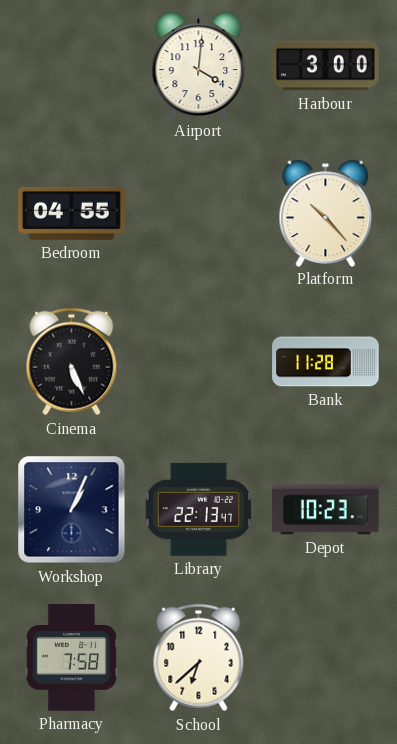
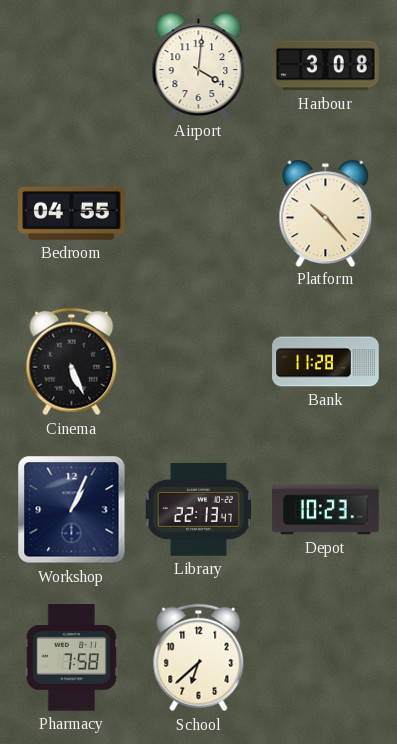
Harbour: 3:00 -> 3:08
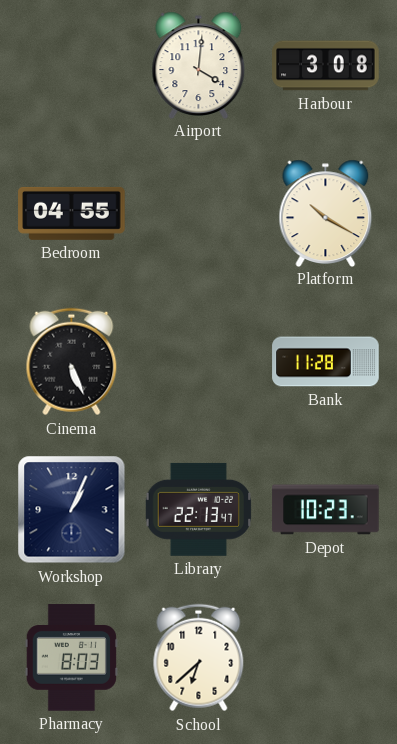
Platform: 10:23 -> 10:20
Pharmacy: 7:58 -> 8:03
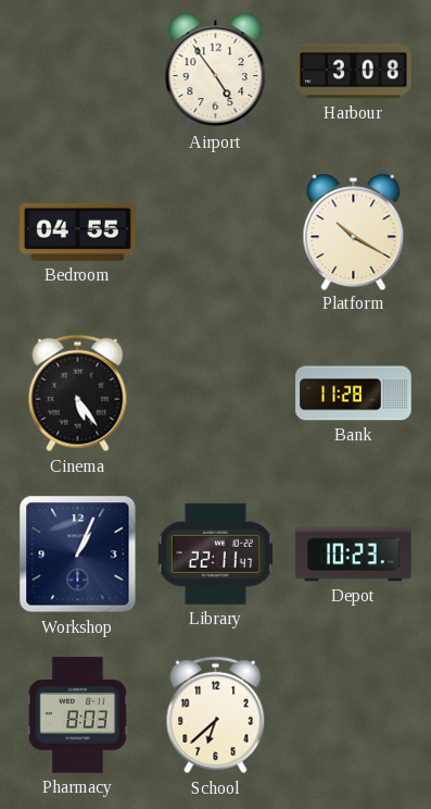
Airport: 4:01 -> 4:54
Cinema: 5:26 -> 5:24
Library: 22:13 -> 22:11
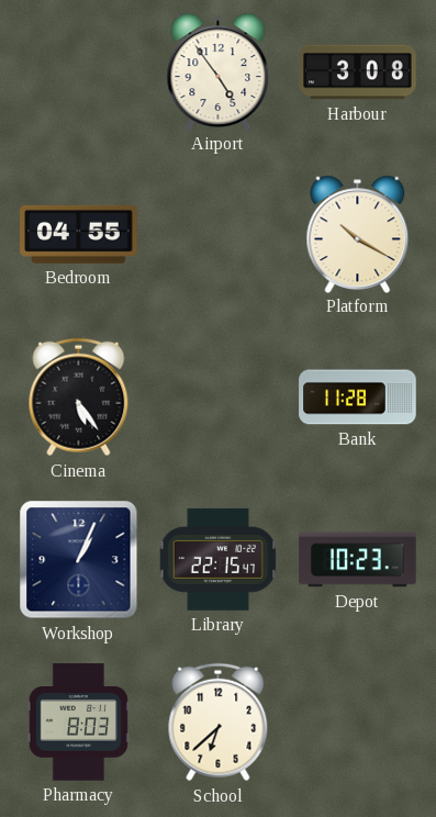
Library: 22:11 -> 22:15
